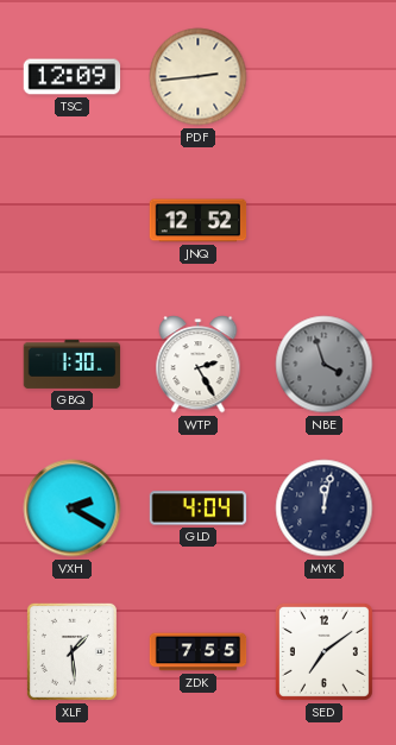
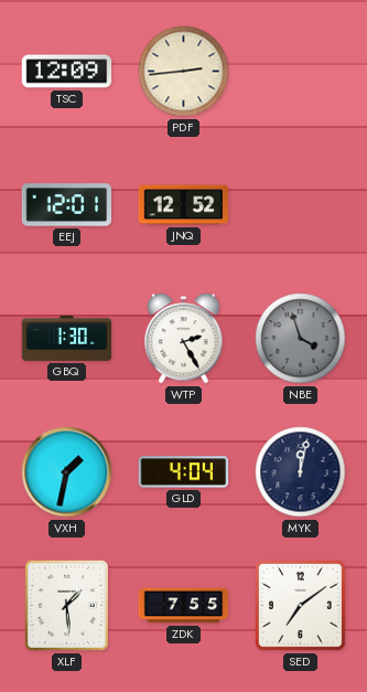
EEJ: none -> 12:01
VXH: 2:20 -> 1:32
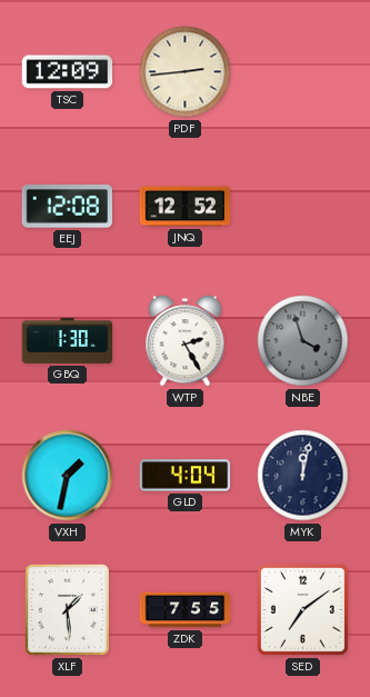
EEJ: 12:01 -> 12:08
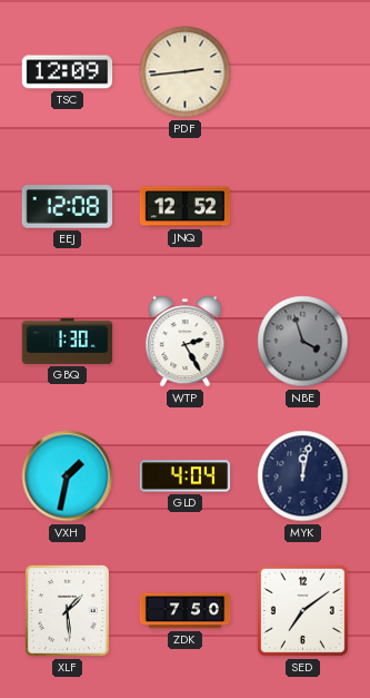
ZDK: 7:55 -> 7:50
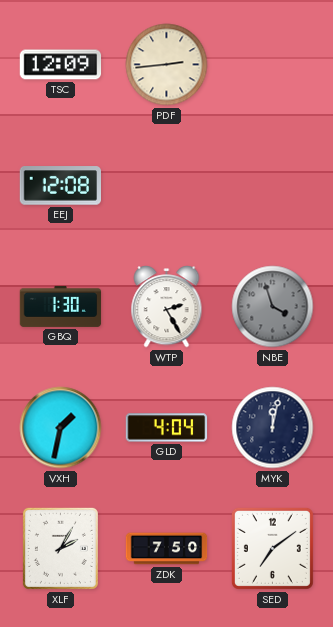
JNQ: 12:52 -> none
XLF: 1:29 -> 2:05
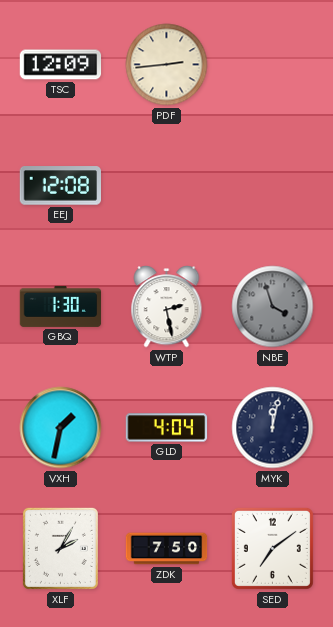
WTP: 2:25 -> 2:28
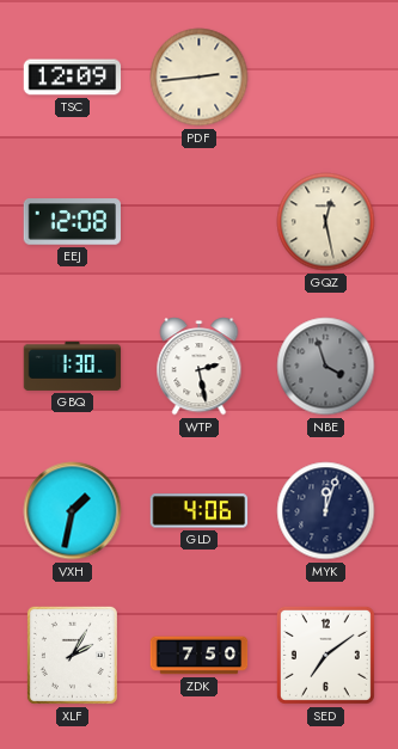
GQZ: none -> 12:28
GLD: 4:04 -> 4:06
MYK: 12:02 -> 12:03
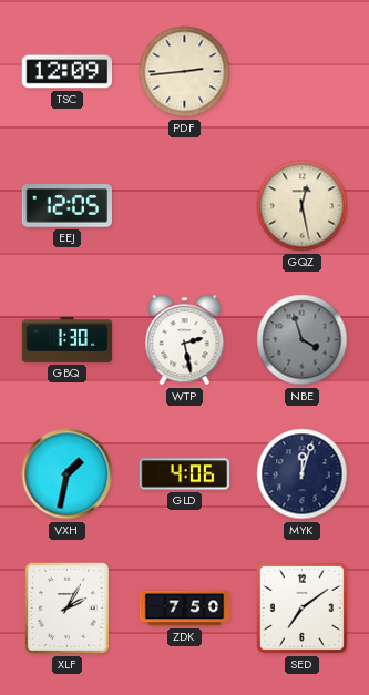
EEJ: 12:08 -> 12:05
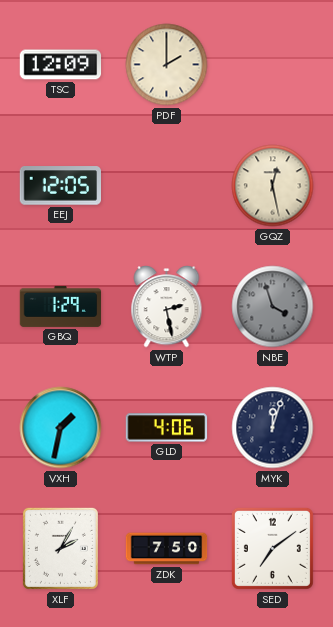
PDF: 2:44 -> 2:00
GBQ: 1:30 -> 1:29
